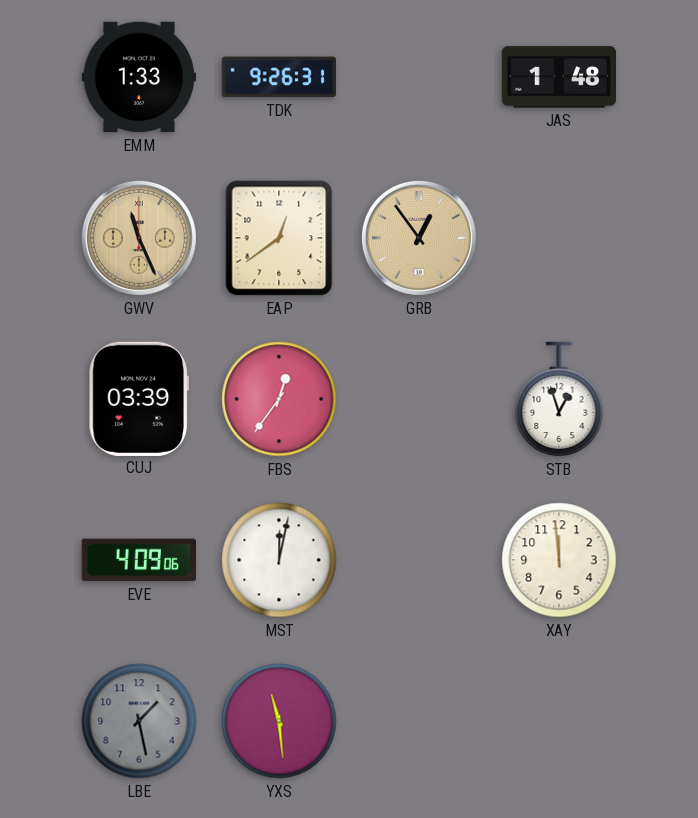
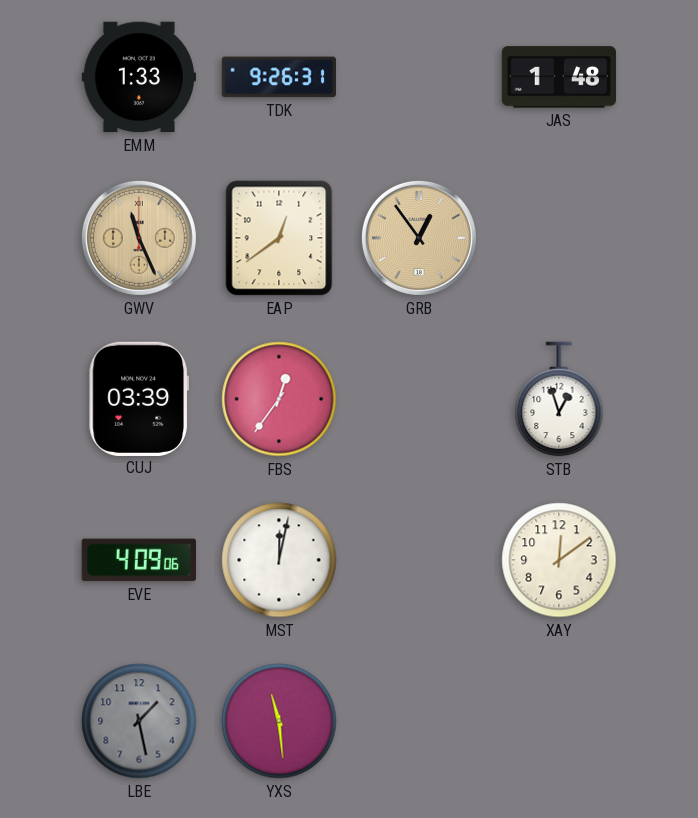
XAY: 11:59 -> 12:09
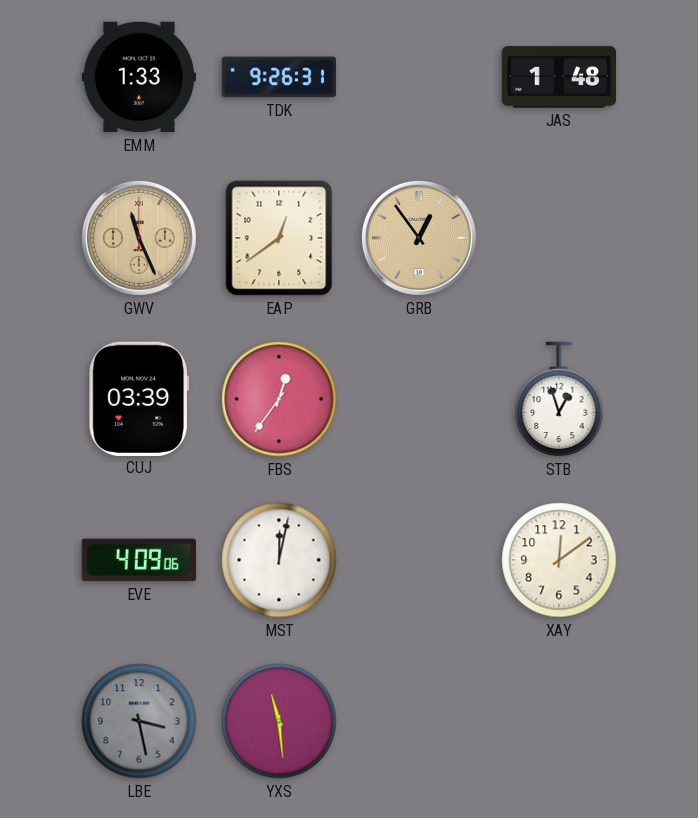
LBE: 1:28 -> 3:28
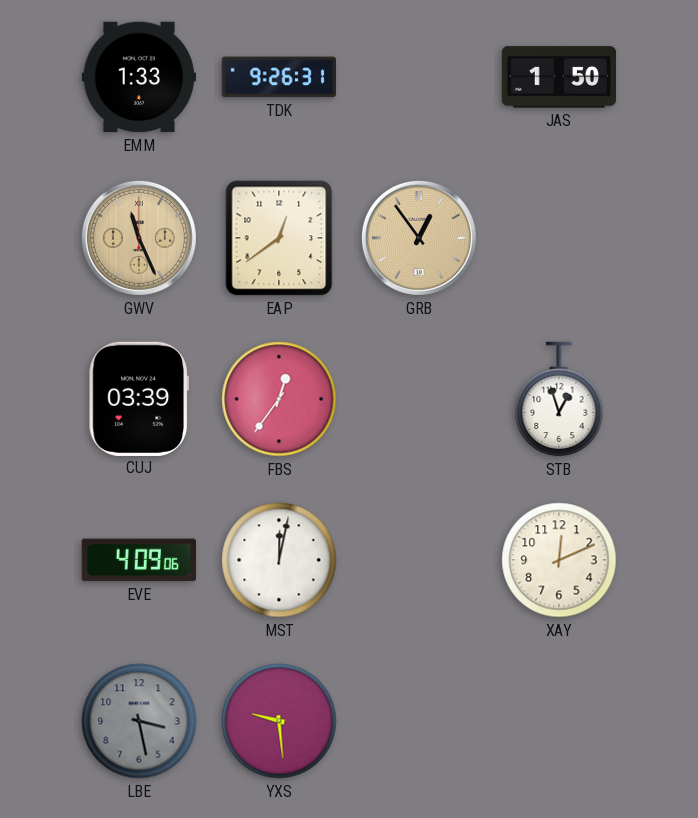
JAS: 1:48 -> 1:50
XAY: 12:09 -> 12:11
YXS: 11:29 -> 9:29
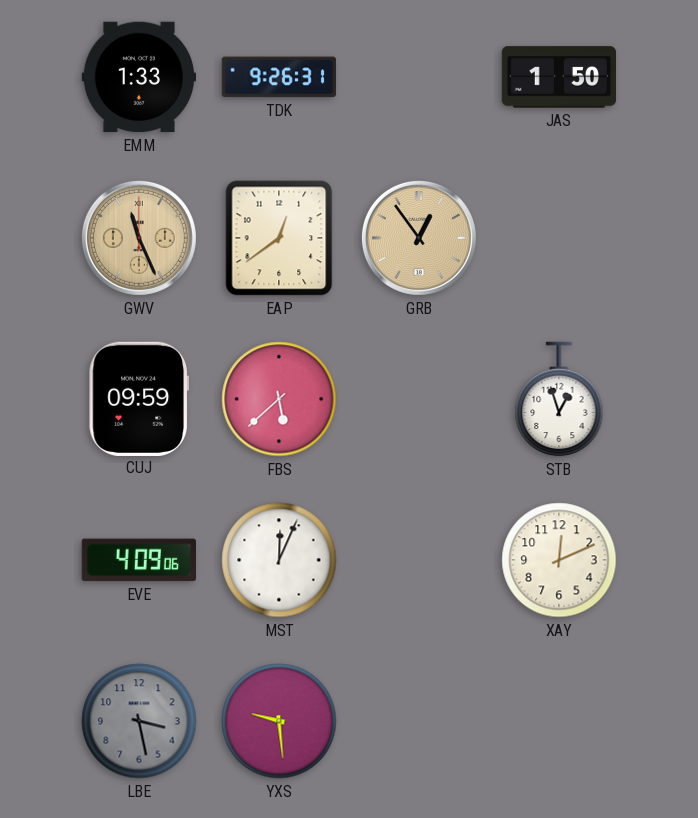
CUJ: 03:39 -> 09:59
FBS: 12:36 -> 5:38
MST: 12:02 -> 12:04
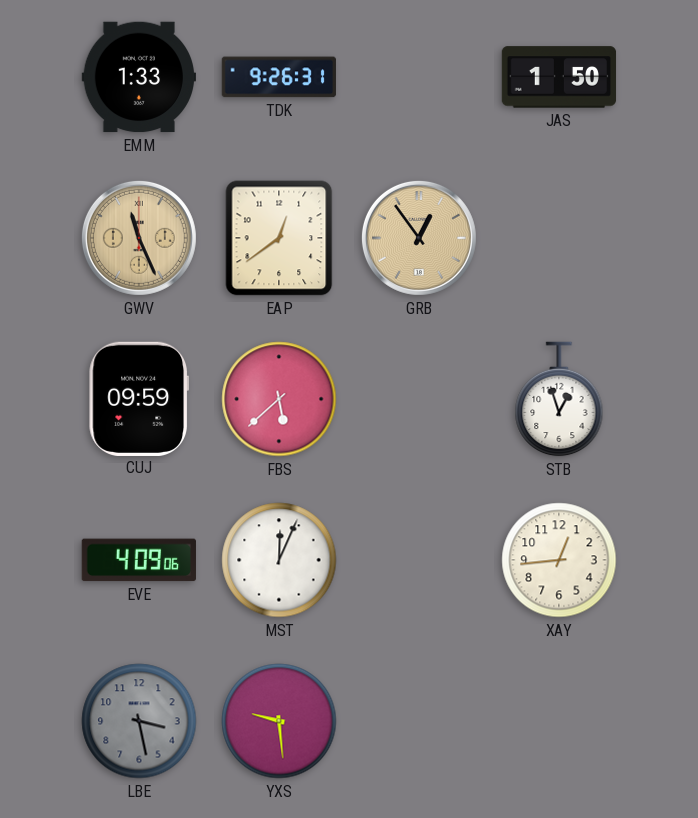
XAY: 12:11 -> 12:44
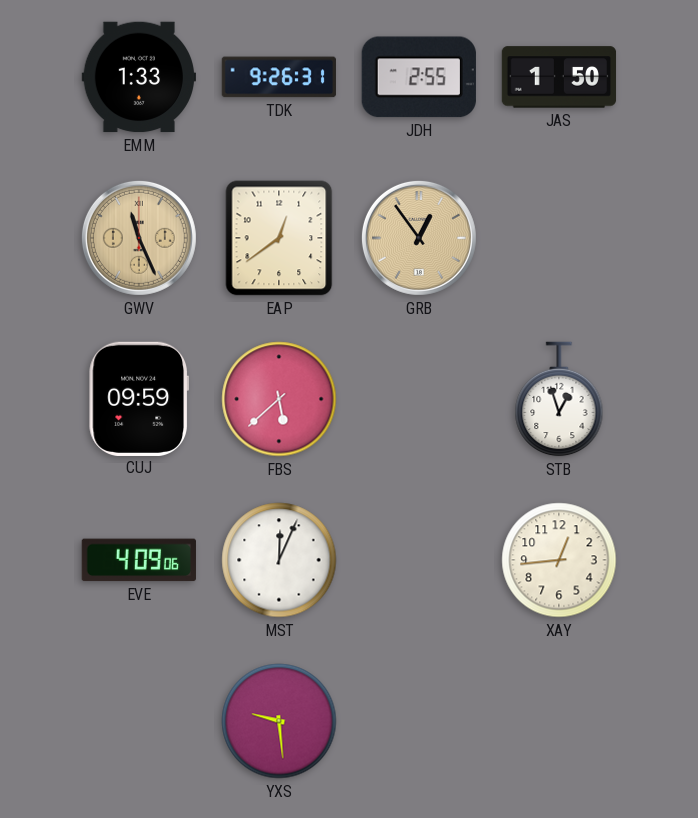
JDH: none -> 2:55
LBE: 3:28 -> none
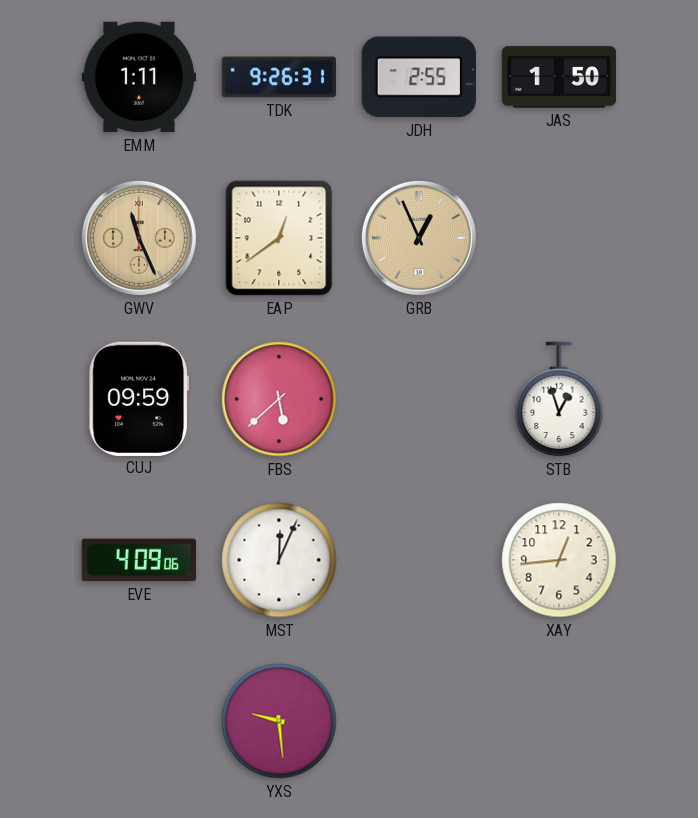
EMM: 1:33 -> 1:11
GRB: 12:54 -> 12:56
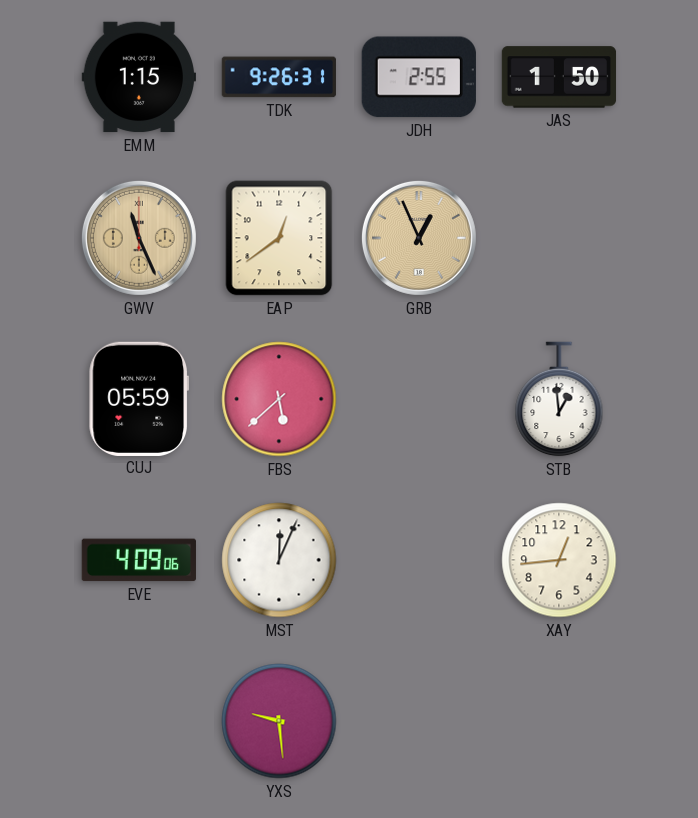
EMM: 1:11 -> 1:15
CUJ: 09:59 -> 05:59
STB: 12:57 -> 12:59
